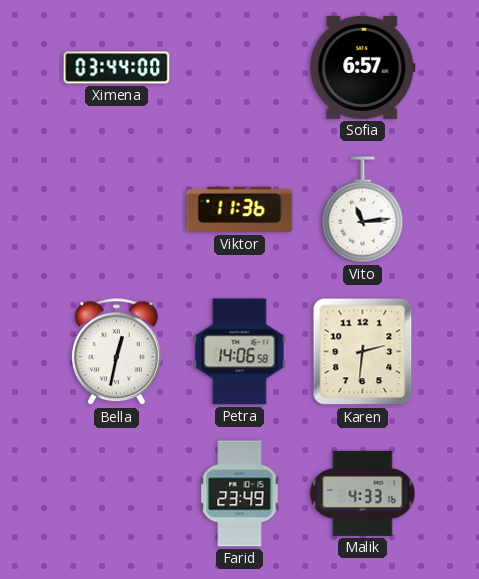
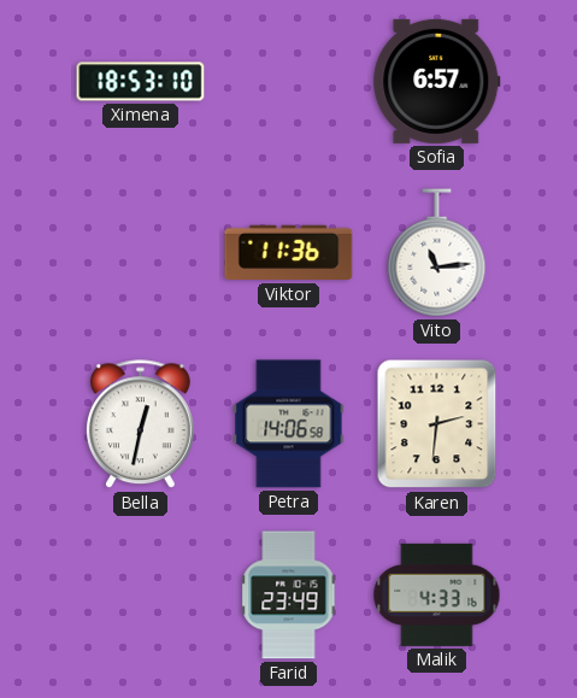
Ximena: 03:44 -> 18:53
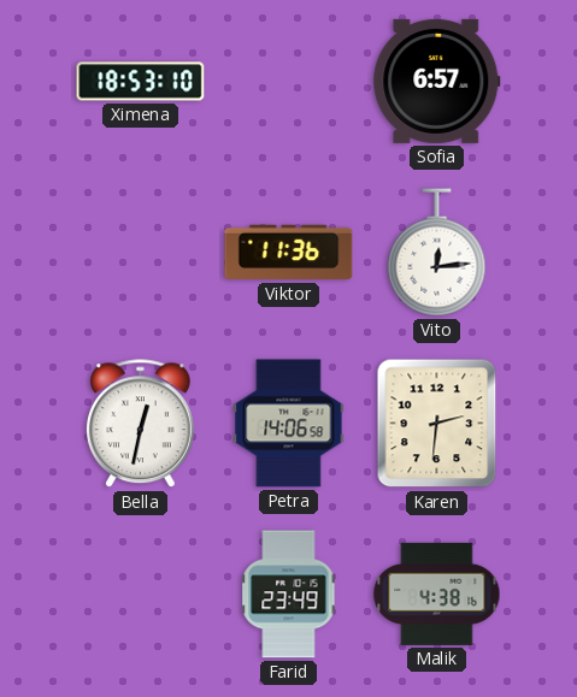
Vito: 11:14 -> 12:14
Malik: 4:33 -> 4:38
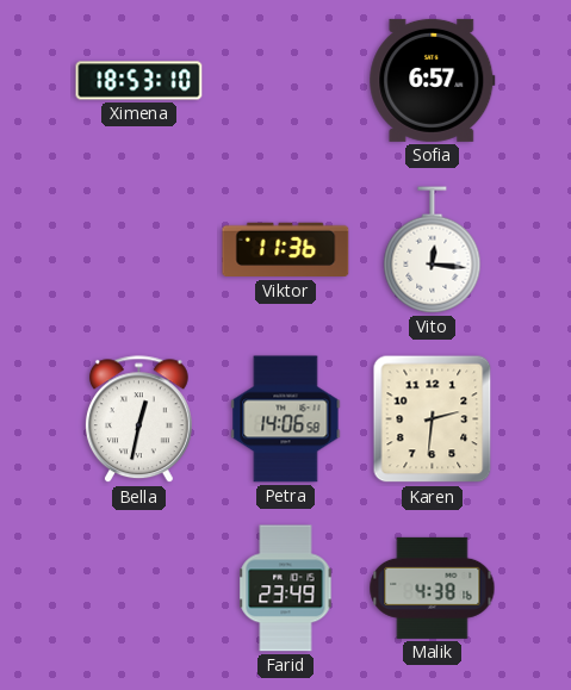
Vito: 12:14 -> 12:16
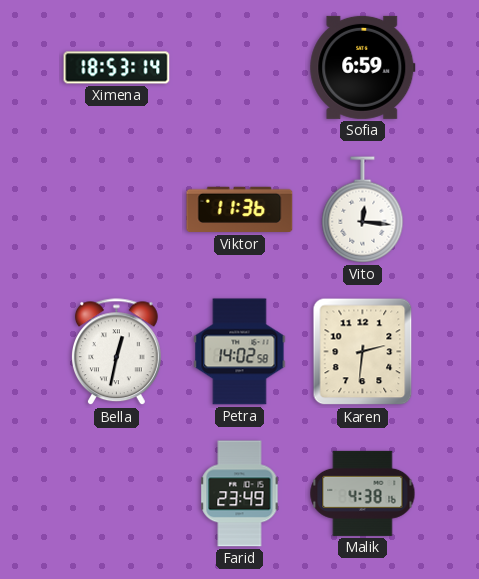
Ximena: 18:53:10 -> 18:53:14
Sofia: 6:57 -> 6:59
Petra: 14:06 -> 14:02
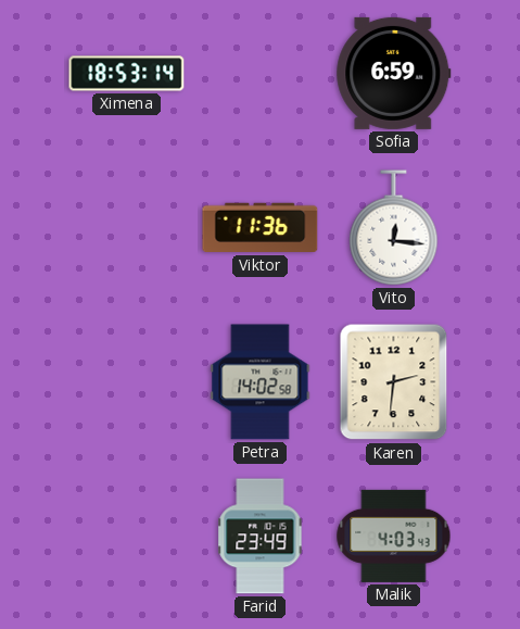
Bella: 12:32 -> none
Malik: 4:38 -> 4:03
